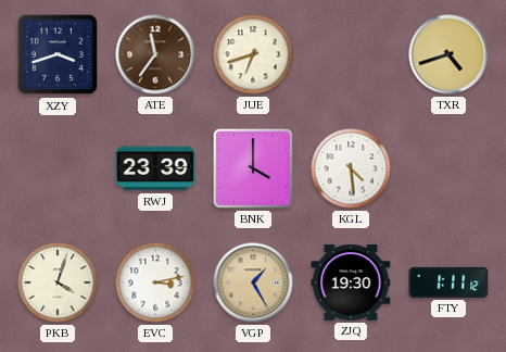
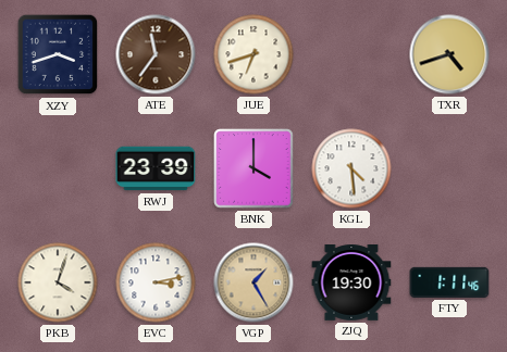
FTY: 1:11:12 -> 1:11:46
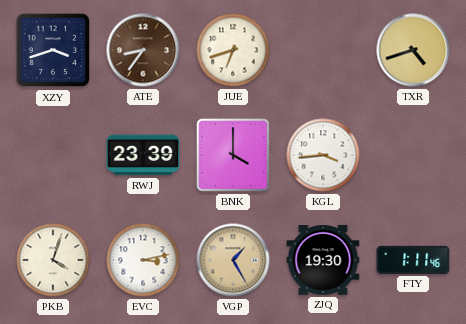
ATE: 11:36 -> 8:36
KGL: 4:29 -> 3:44
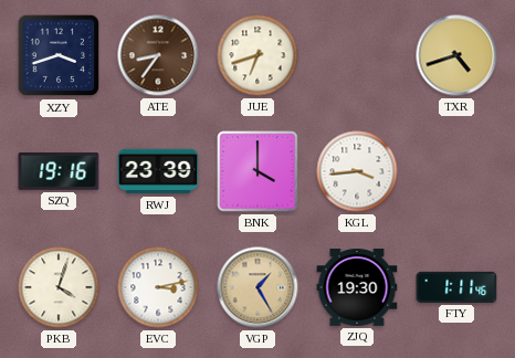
SZQ: none -> 19:16
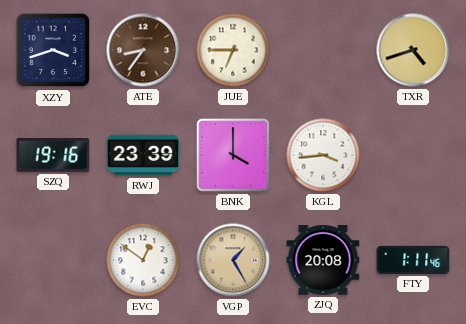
JUE: 6:42 -> 6:45
PKB: 4:03 -> none
EVC: 3:13 -> 12:51
ZJQ: 19:30 -> 20:08
